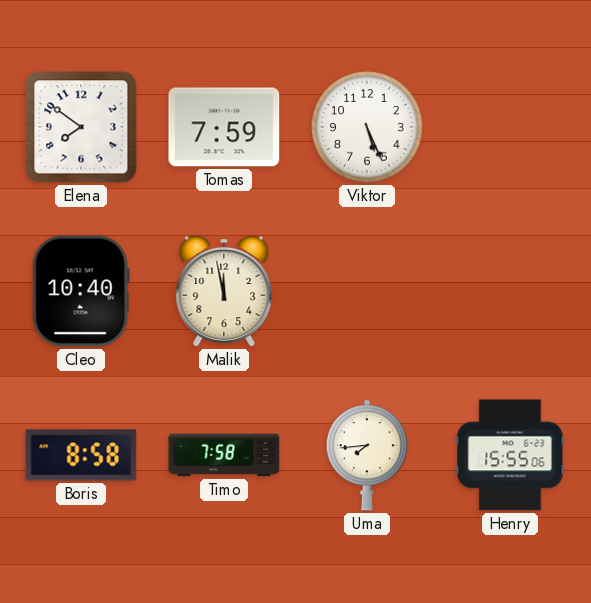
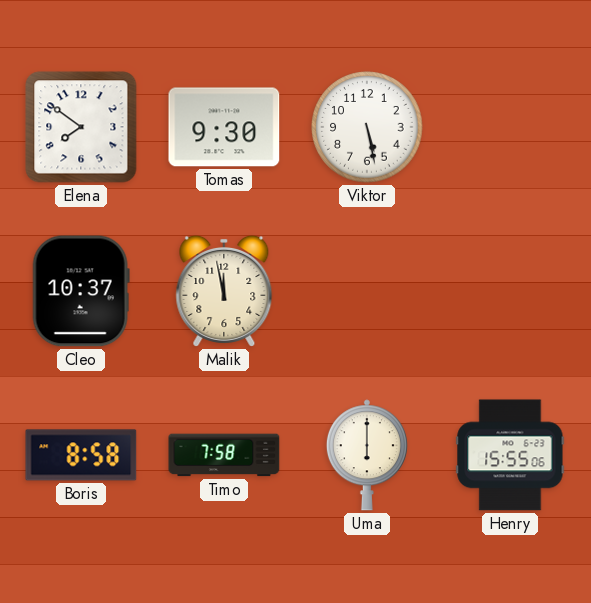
Tomas: 7:59 -> 9:30
Viktor: 5:26 -> 5:28
Cleo: 10:40 -> 10:37
Uma: 7:44 -> 6:00
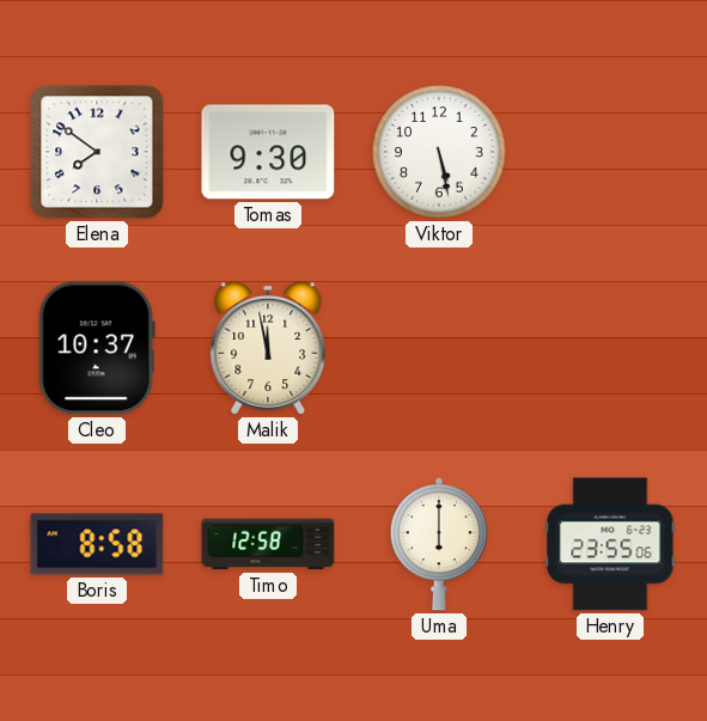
Timo: 7:58 -> 12:58
Henry: 15:55 -> 23:55
